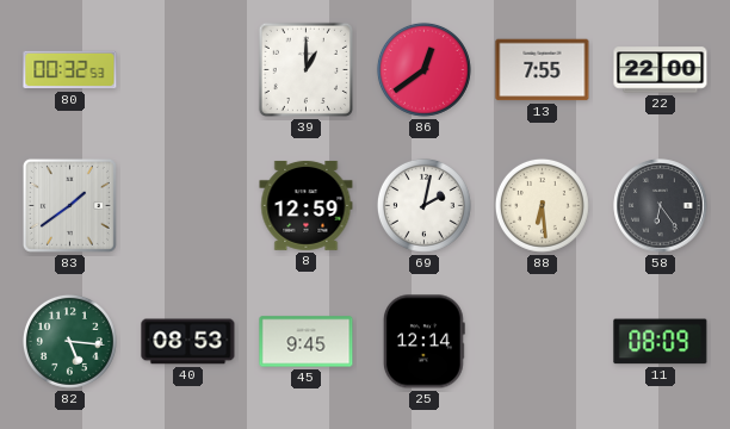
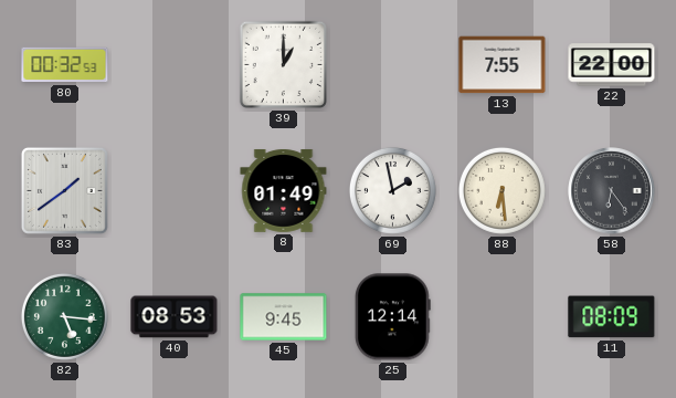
86: 12:39 -> none
8: 12:59 -> 01:49
69: 2:02 -> 1:58
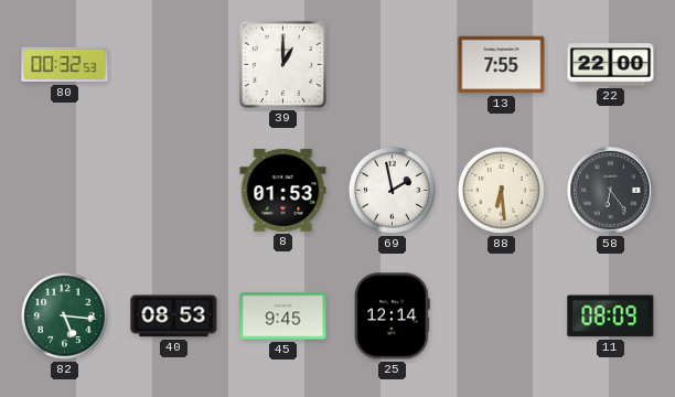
83: 1:39 -> none
8: 01:49 -> 01:53
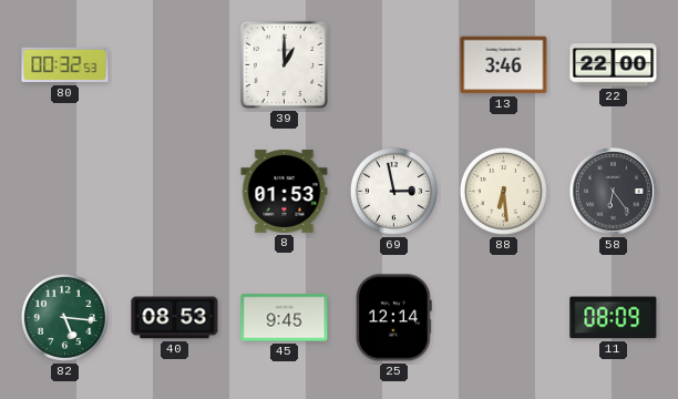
13: 7:55 -> 3:46
69: 1:58 -> 2:58
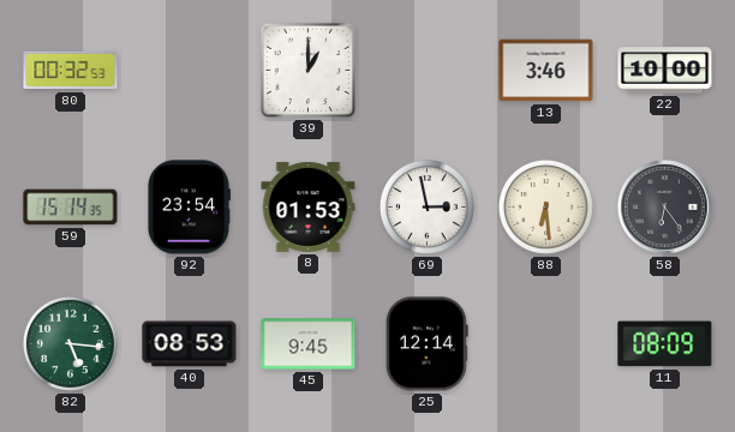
22: 22:00 -> 10:00
59: none -> 15:14
92: none -> 23:54
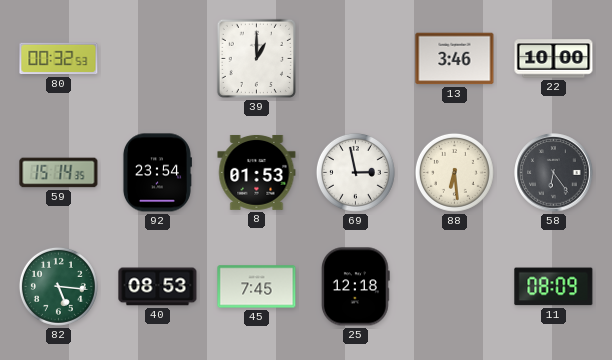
45: 9:45 -> 7:45
25: 12:14 -> 12:18
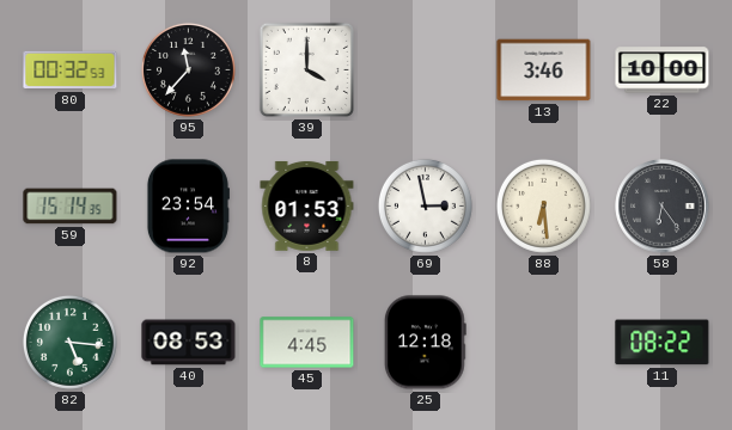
95: none -> 11:37
39: 1:00 -> 4:00
45: 7:45 -> 4:45
11: 08:09 -> 08:22
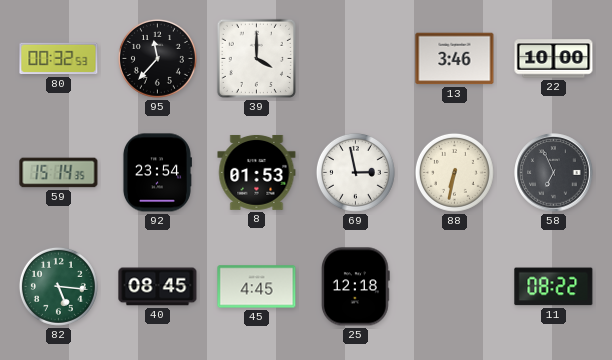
88: 6:29 -> 6:32
58: 6:24 -> 6:56
40: 08:53 -> 08:45
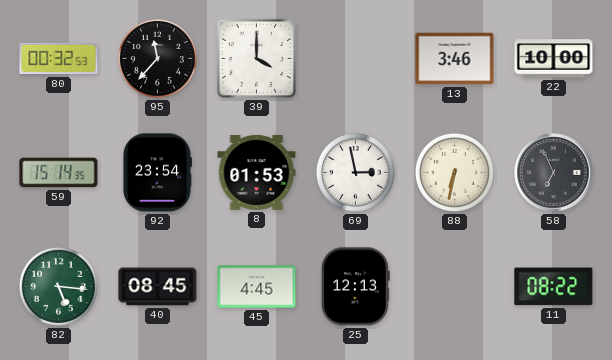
25: 12:18 -> 12:13
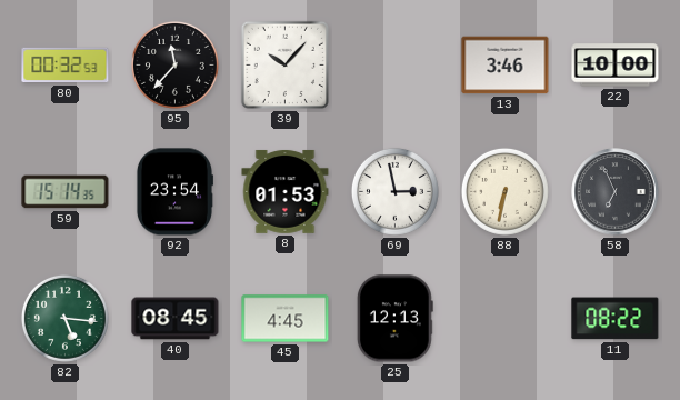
39: 4:00 -> 10:07
